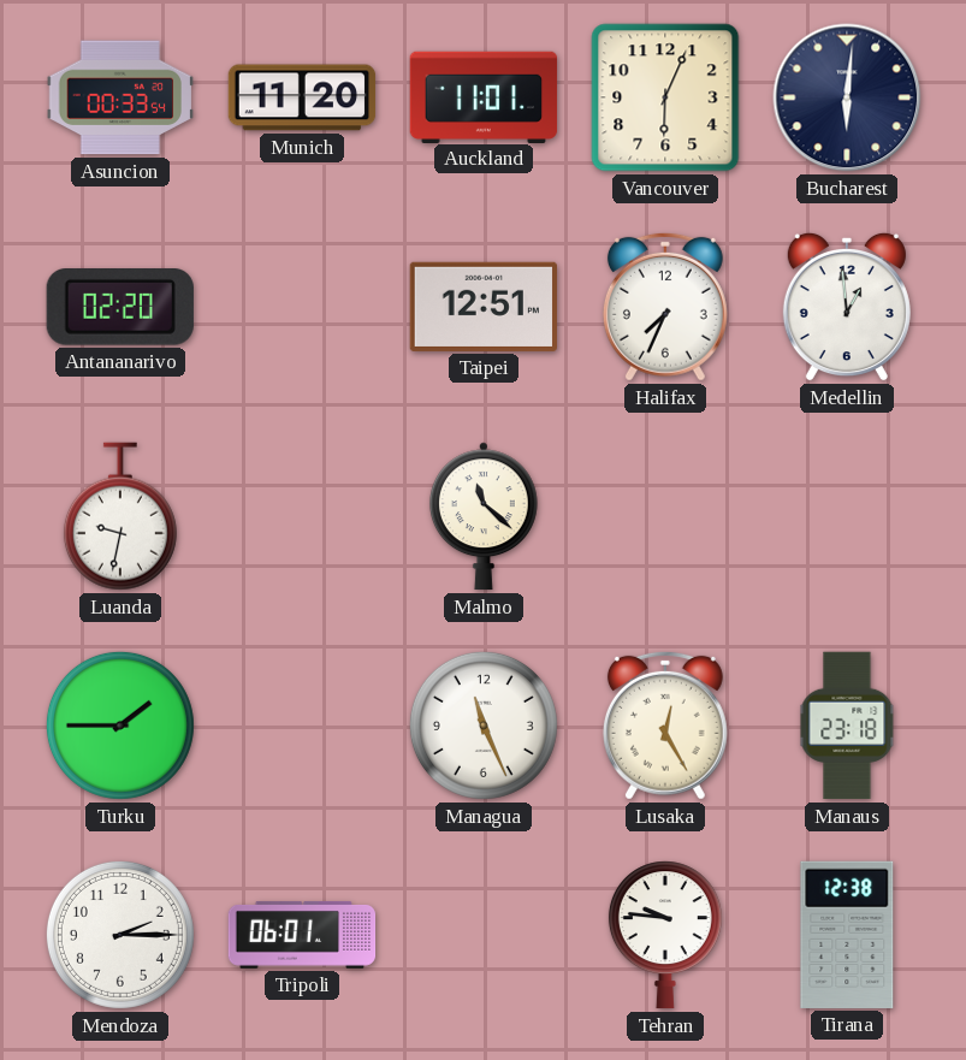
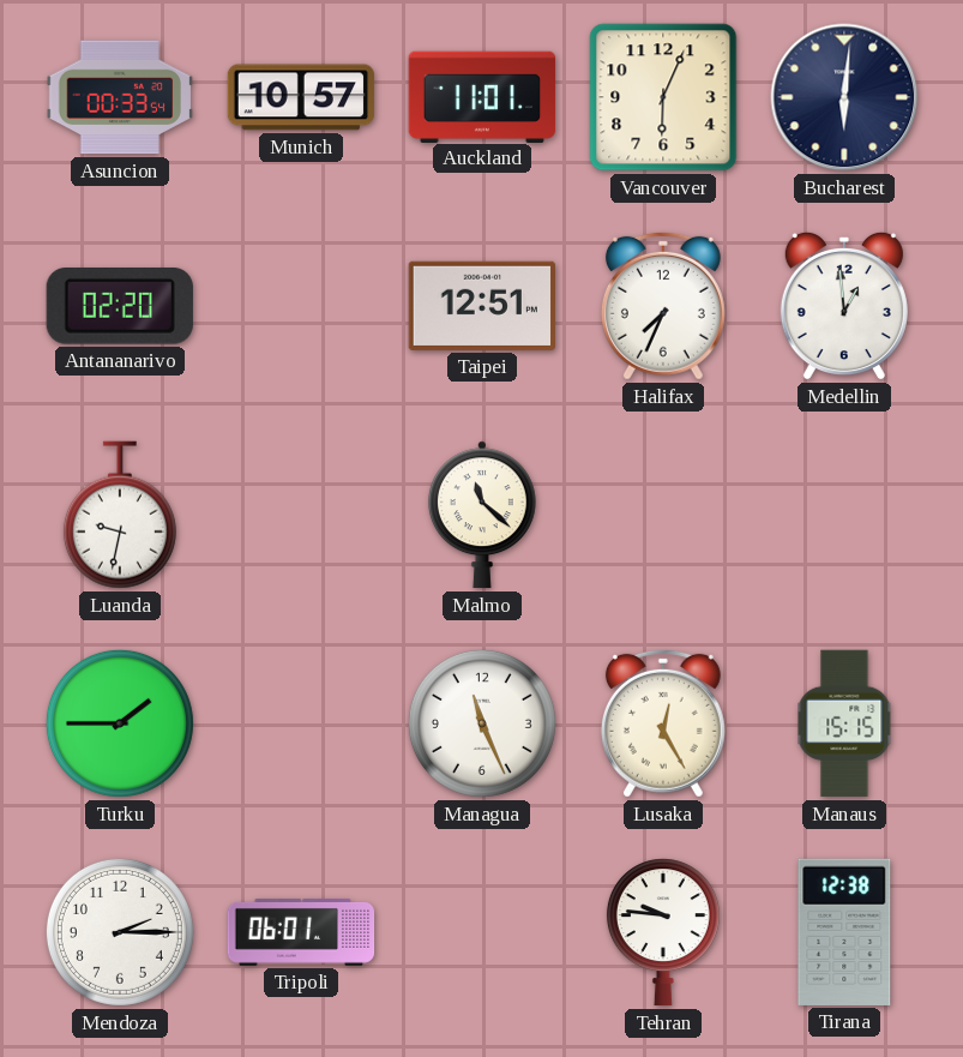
Munich: 11:20 -> 10:57
Manaus: 23:18 -> 15:15
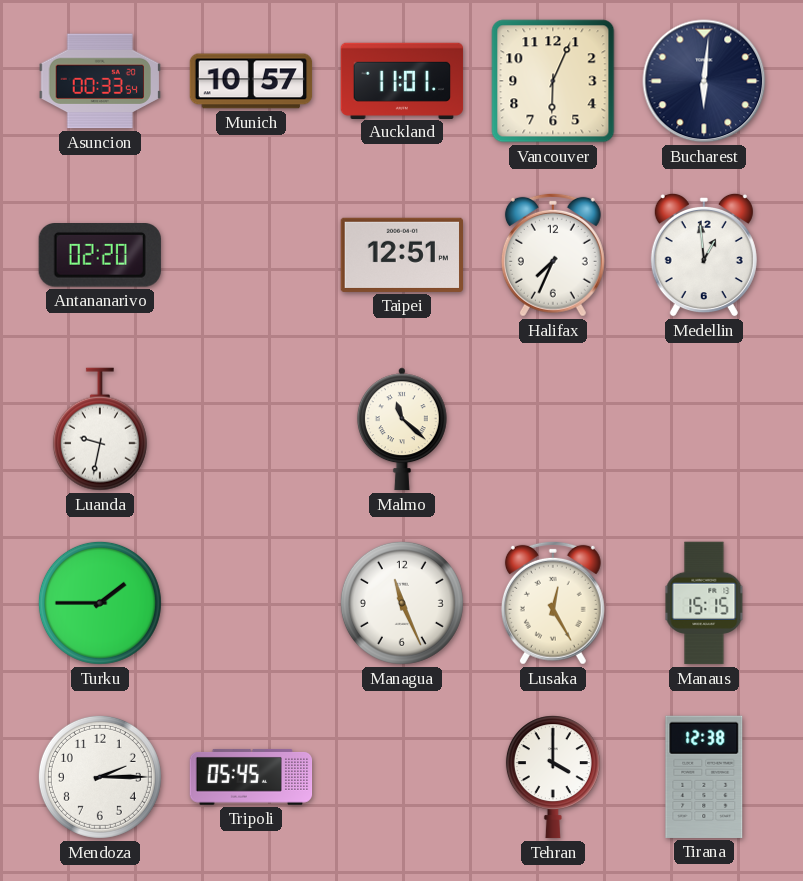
Tripoli: 06:01 -> 05:45
Tehran: 9:46 -> 4:00
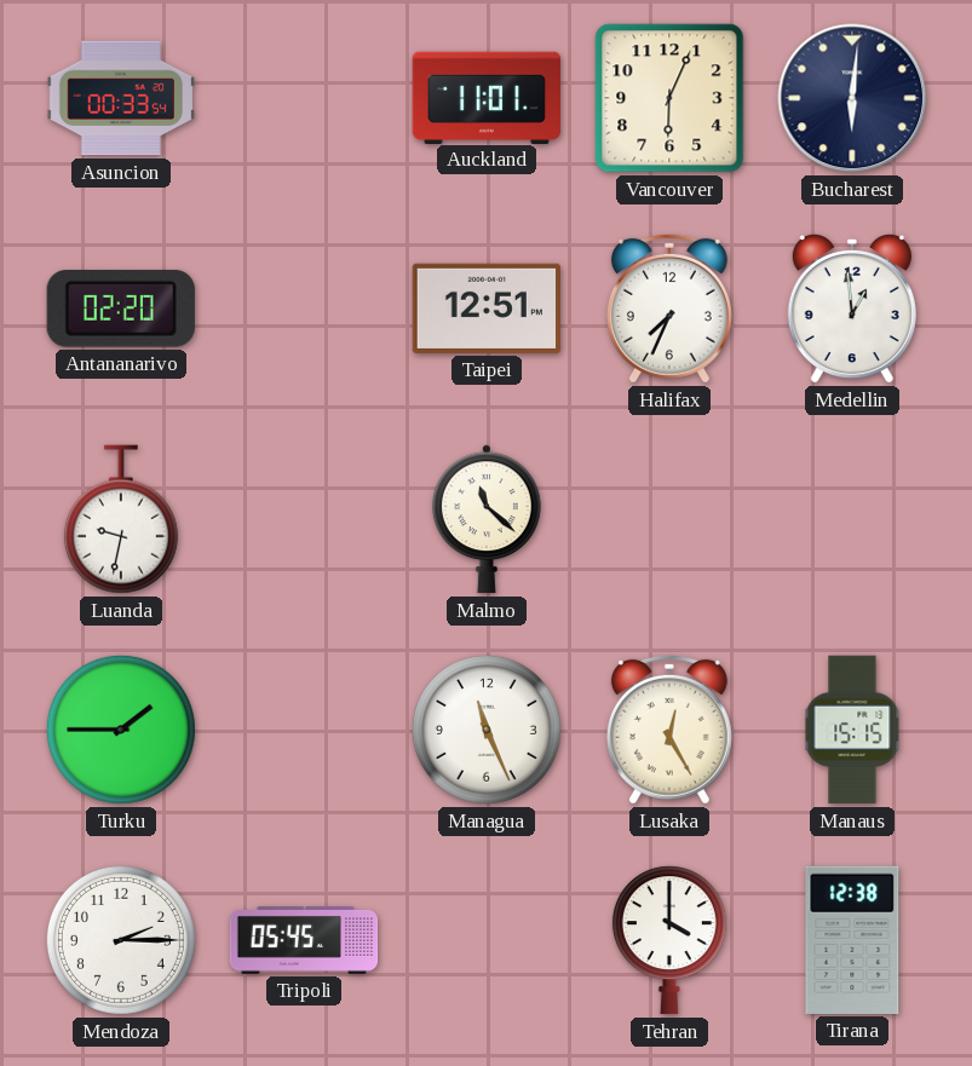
Munich: 10:57 -> none
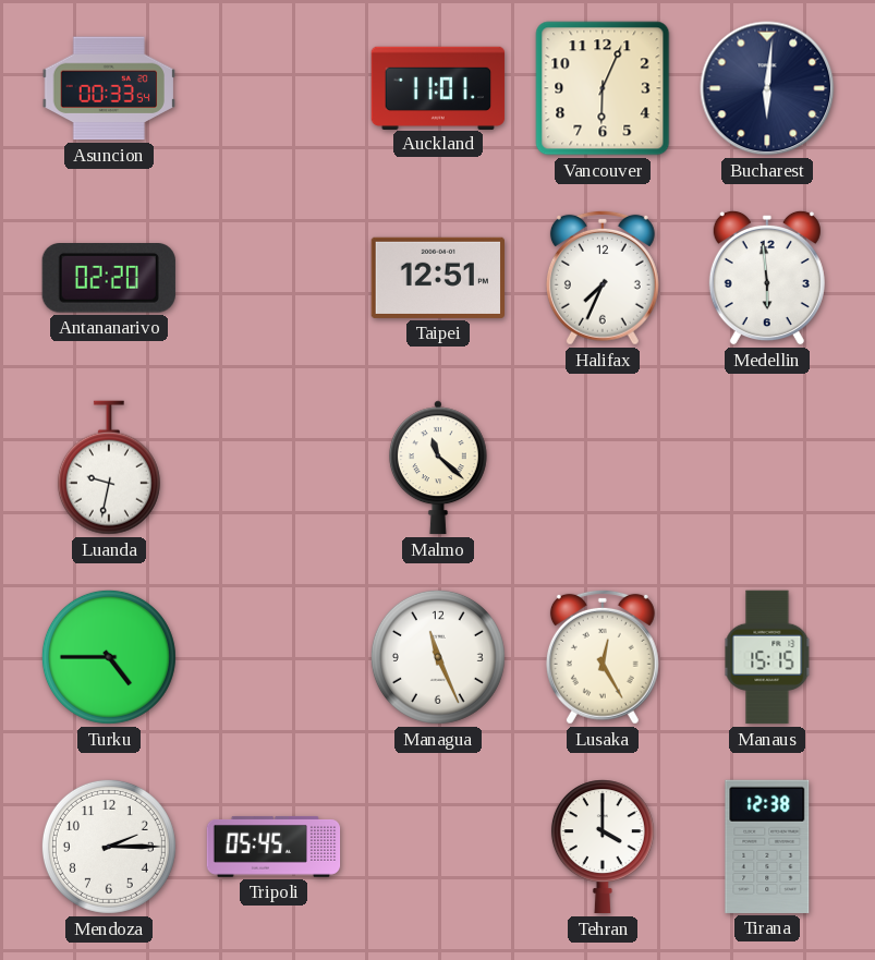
Medellin: 12:59 -> 5:59
Turku: 1:45 -> 4:45
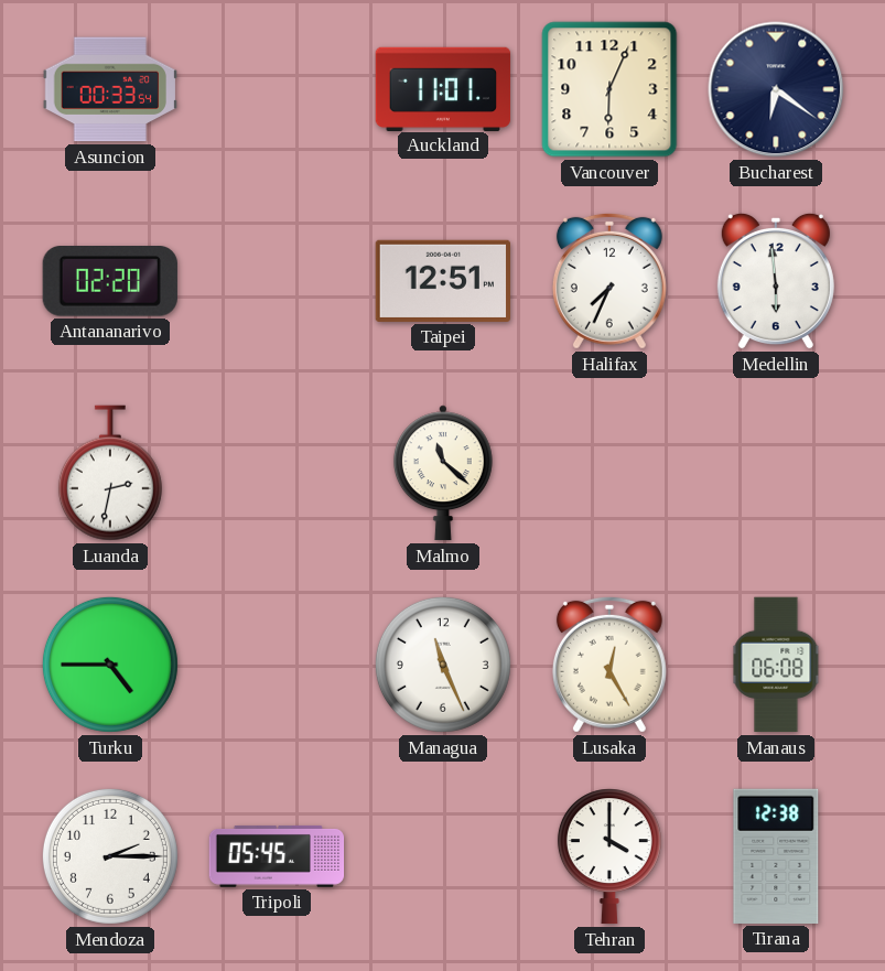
Bucharest: 6:01 -> 6:21
Luanda: 9:32 -> 2:32
Manaus: 15:15 -> 06:08
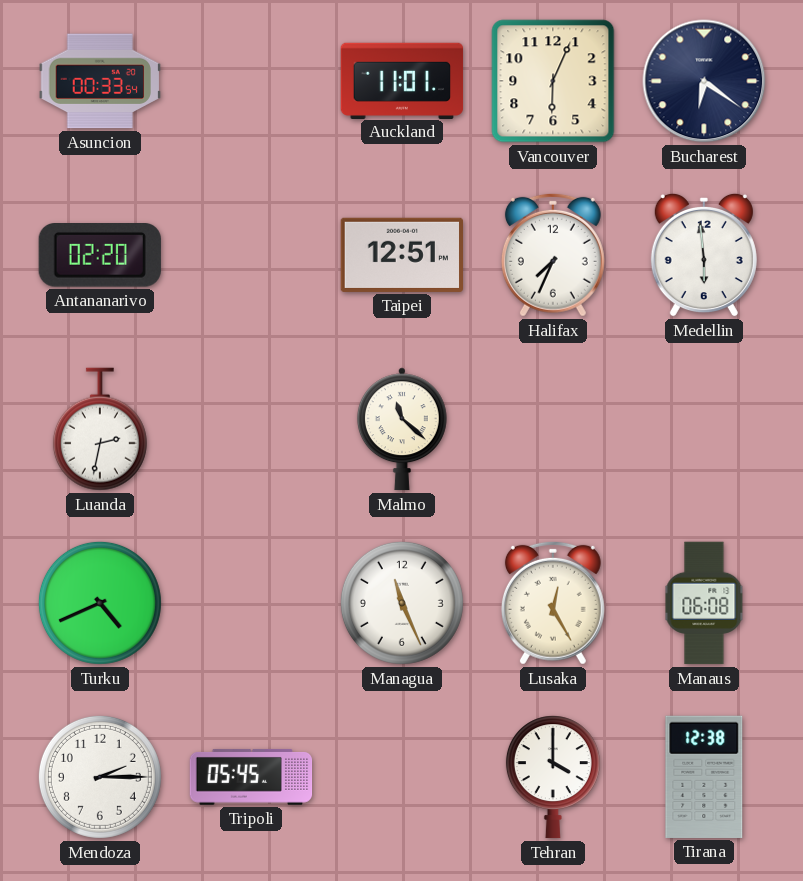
Turku: 4:45 -> 4:41
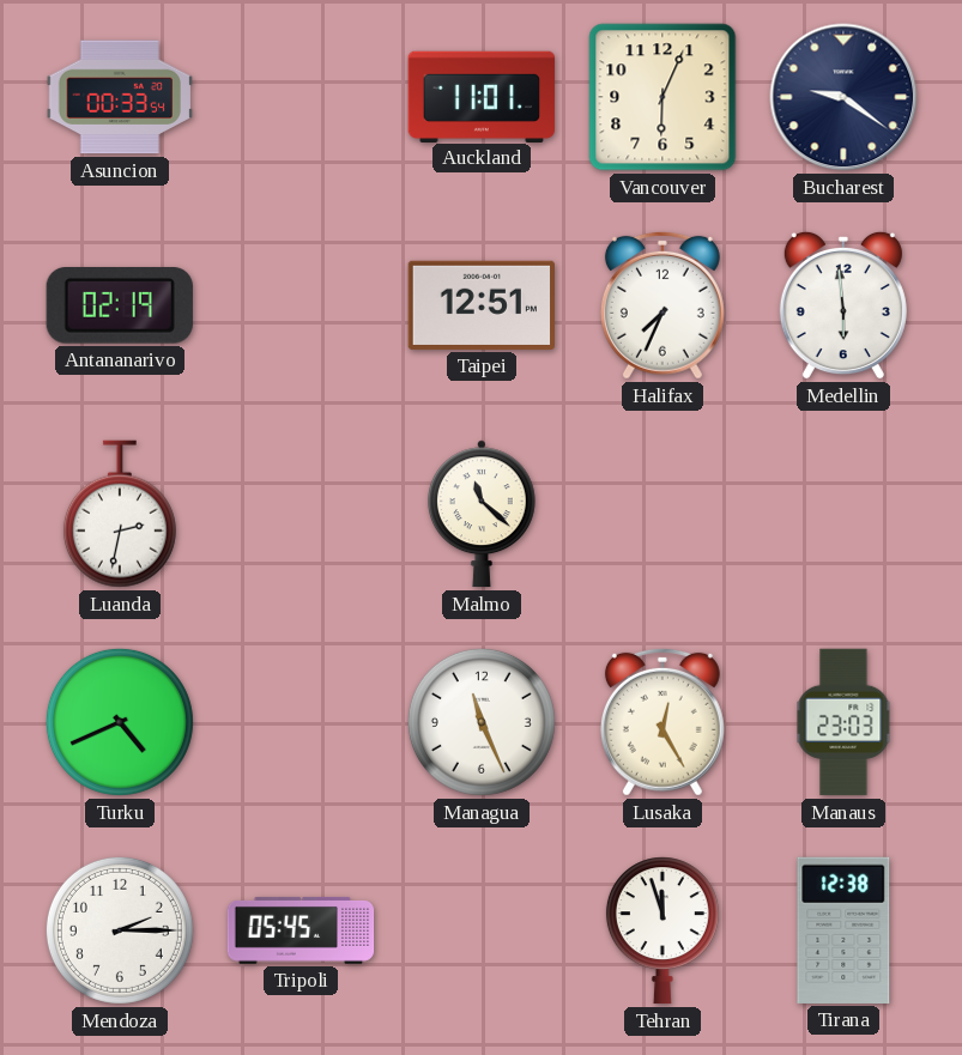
Bucharest: 6:21 -> 9:21
Antananarivo: 02:20 -> 02:19
Manaus: 06:08 -> 23:03
Tehran: 4:00 -> 11:57
